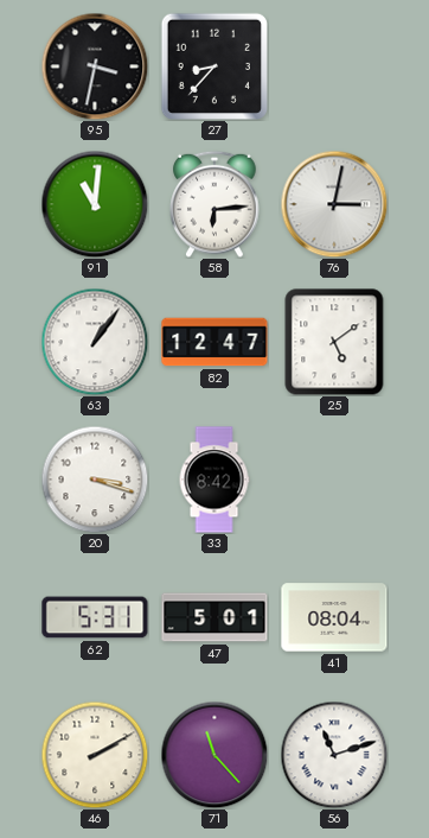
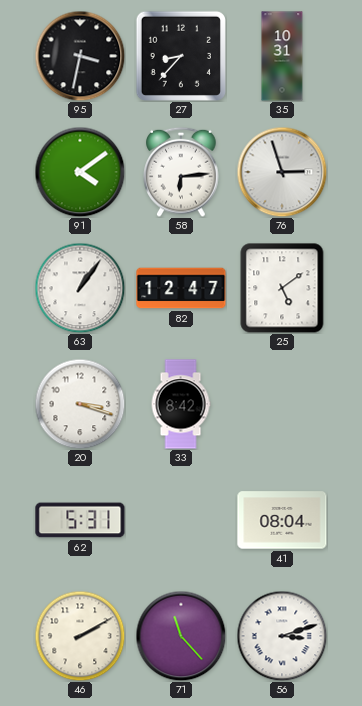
35: none -> 10:31
91: 11:01 -> 4:09
76: 3:02 -> 2:57
47: 5:01 -> none
56: 11:12 -> 3:12
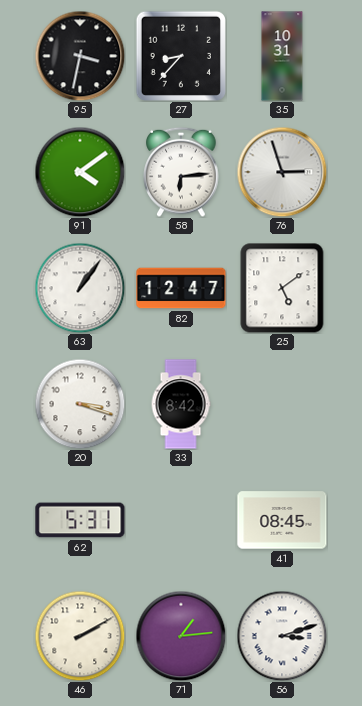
41: 08:04 -> 08:45
71: 11:23 -> 1:14
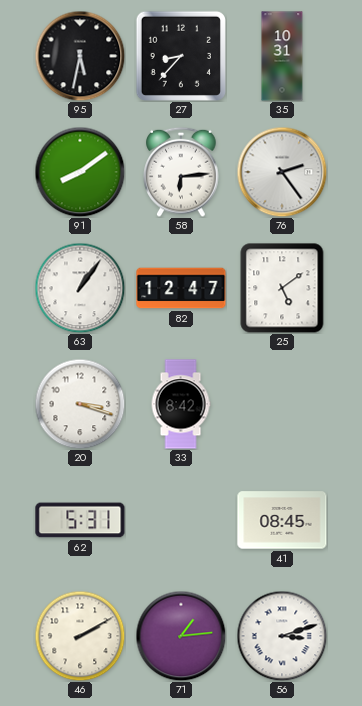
95: 3:32 -> 5:32
91: 4:09 -> 8:09
76: 2:57 -> 2:24
